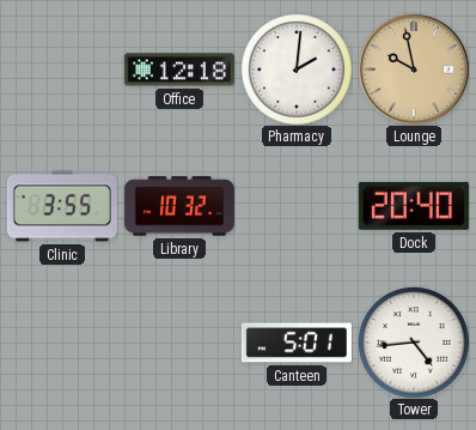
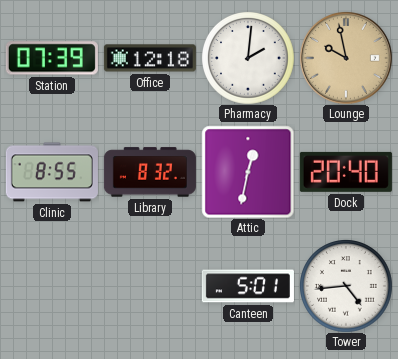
Station: none -> 07:39
Clinic: 3:55 -> 8:55
Library: 10:32 -> 8:32
Attic: none -> 12:32
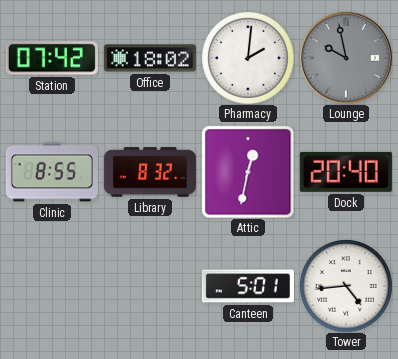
Station: 07:39 -> 07:42
Office: 12:18 -> 18:02
Lounge dial: champagne -> grey
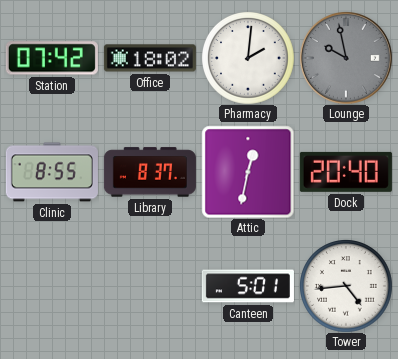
Library: 8:32 -> 8:37
